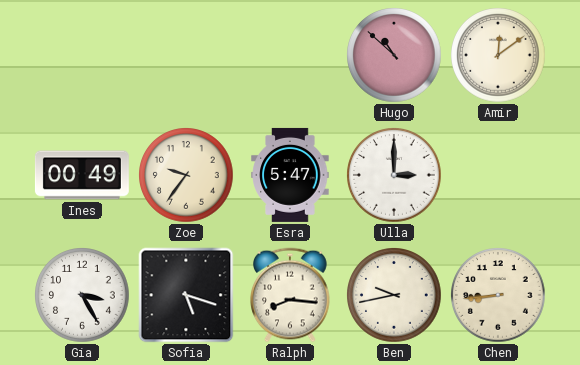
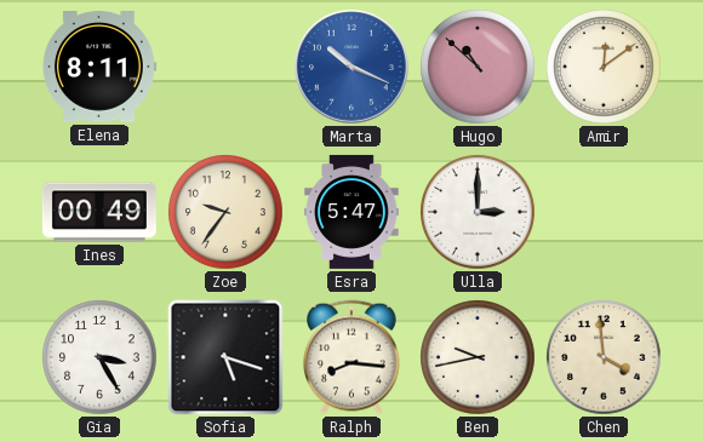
Elena: none -> 8:11
Marta: none -> 10:19
Chen: 8:44 -> 3:59
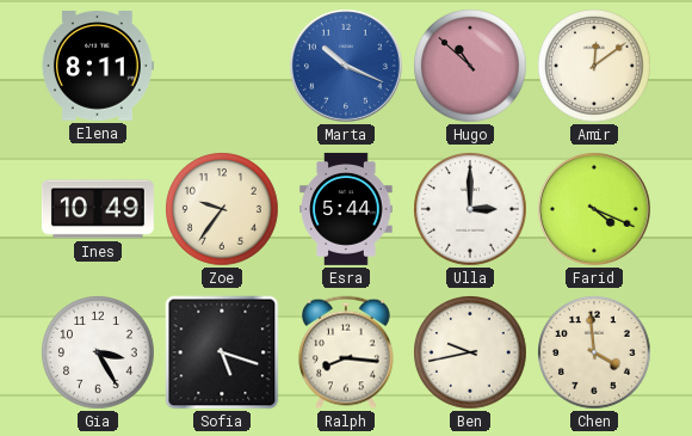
Ines: 00:49 -> 10:49
Esra: 5:47 -> 5:44
Farid: none -> 4:19
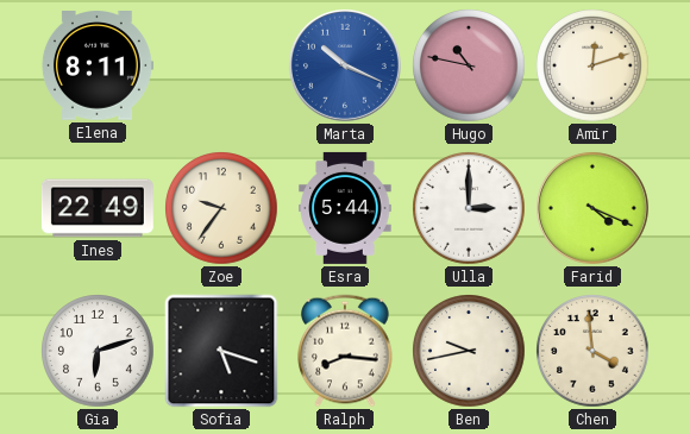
Hugo: 10:52 -> 10:47
Amir: 12:09 -> 12:12
Ines: 10:49 -> 22:49
Gia: 3:25 -> 6:12
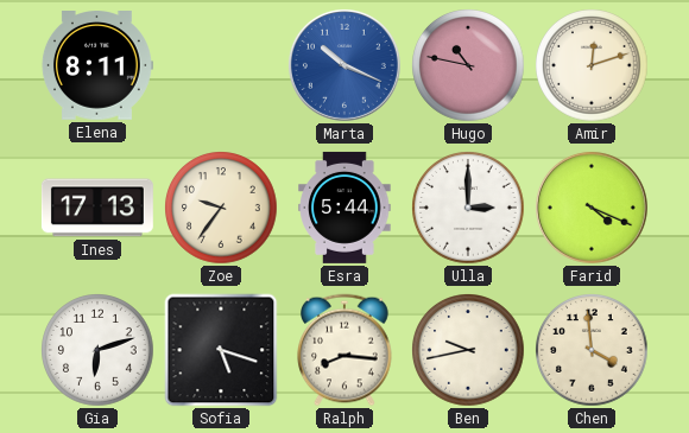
Ines: 22:49 -> 17:13
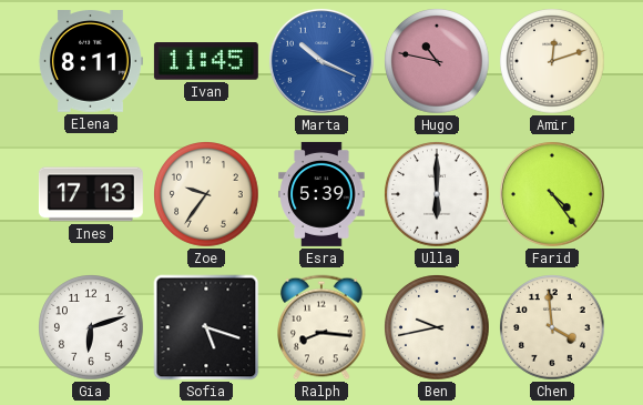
Ivan: none -> 11:45
Esra: 5:44 -> 5:39
Ulla: 3:00 -> 6:00
Farid: 4:19 -> 4:24
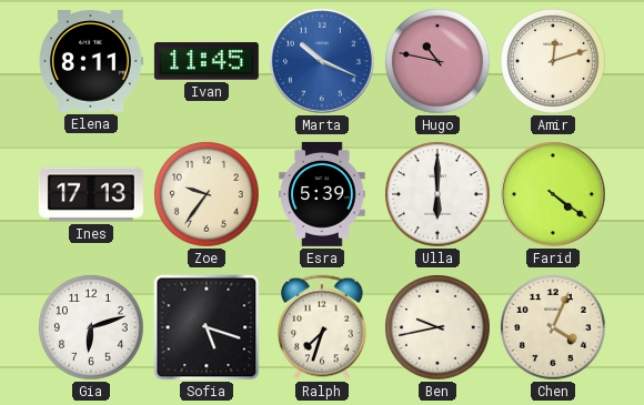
Farid: 4:24 -> 4:21
Ralph: 8:16 -> 7:33
Chen: 3:59 -> 4:04
